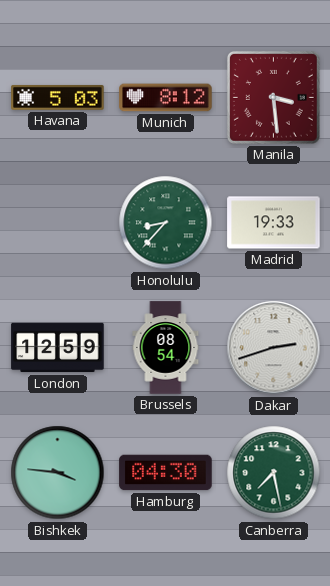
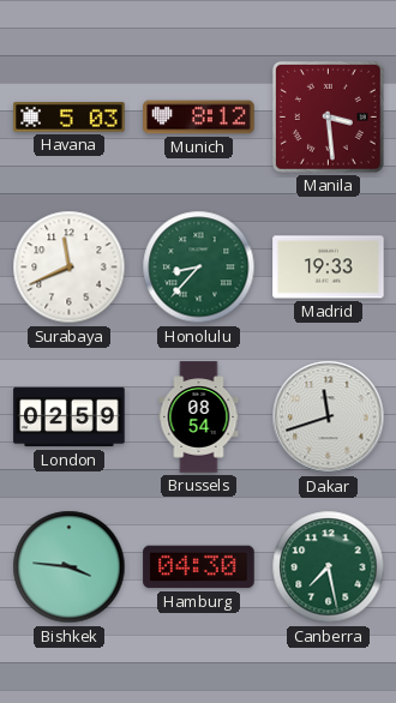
Surabaya: none -> 11:41
London: 12:59 -> 02:59
Dakar: 2:42 -> 11:42
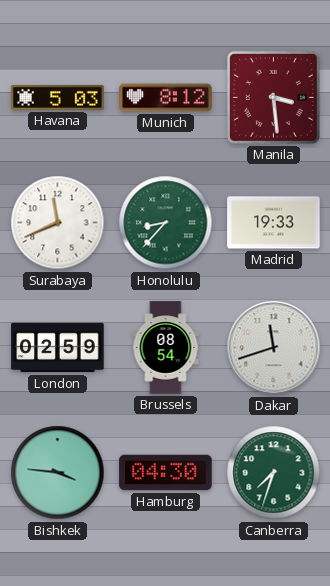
Canberra: 7:28 -> 7:33
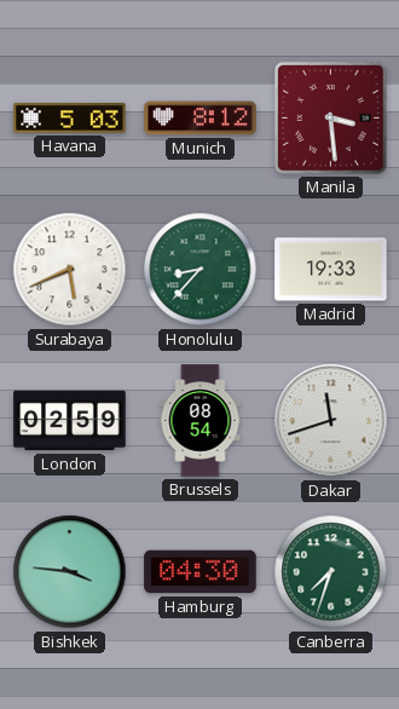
Surabaya: 11:41 -> 5:41
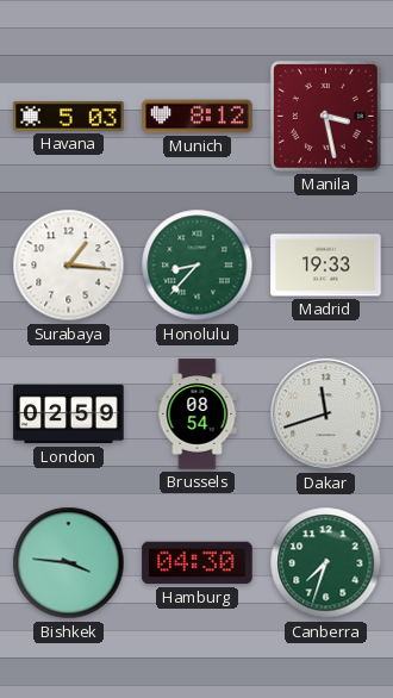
Manila: 3:29 -> 3:28
Surabaya: 5:41 -> 1:16
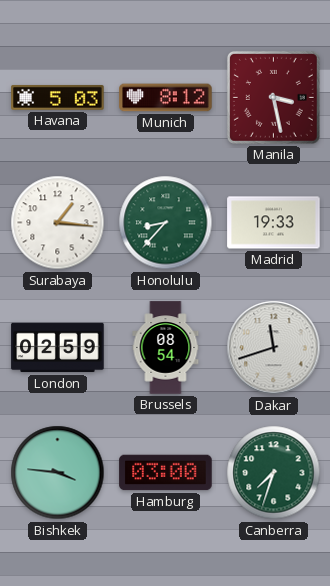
Hamburg: 04:30 -> 03:00
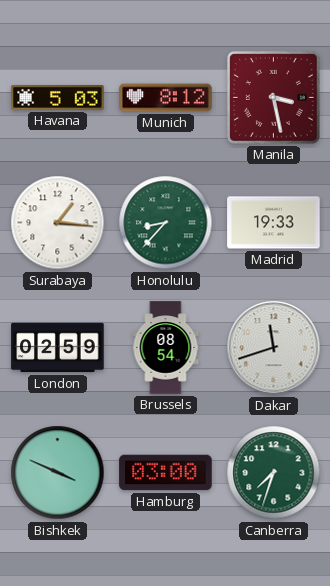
Bishkek: 3:46 -> 3:49
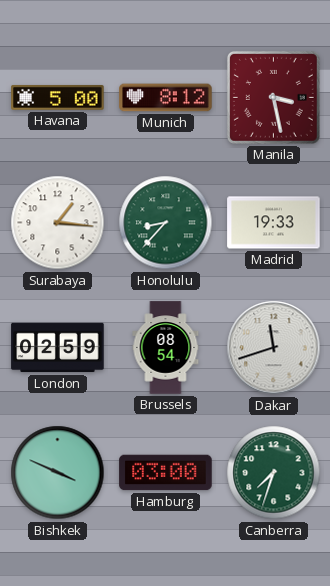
Havana: 5:03 -> 5:00
